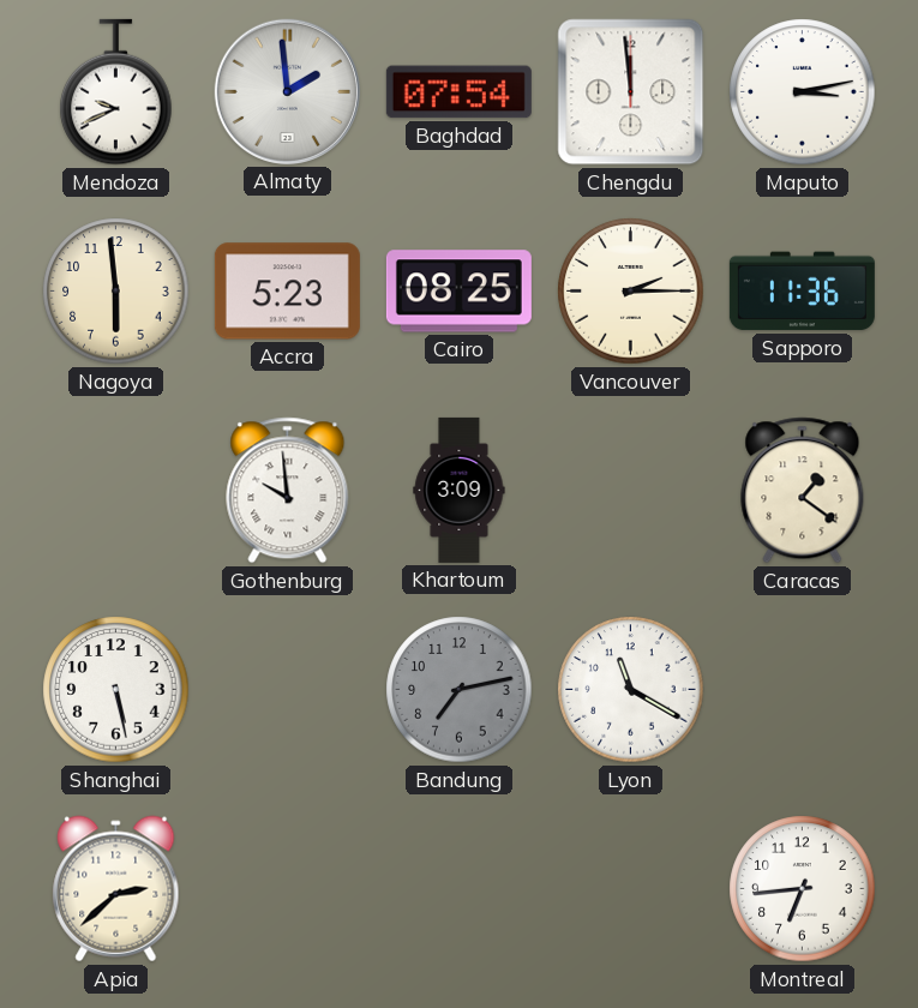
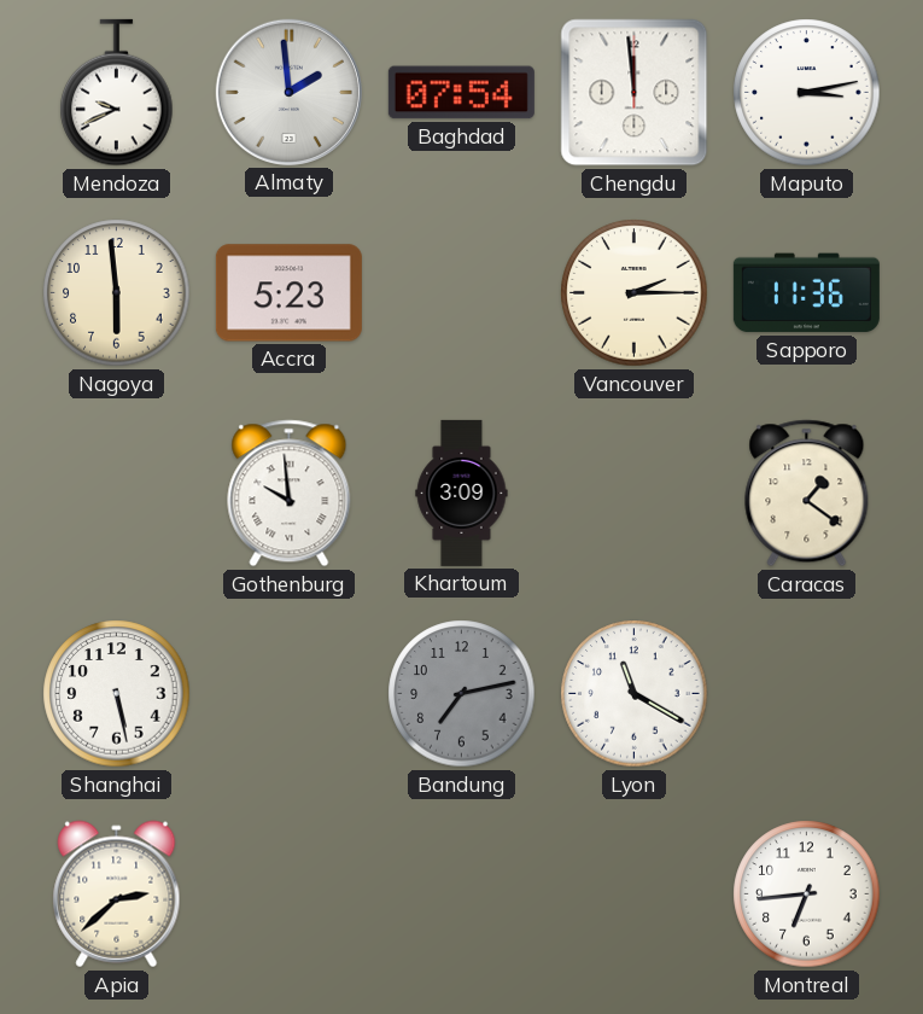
Cairo: 08:25 -> none
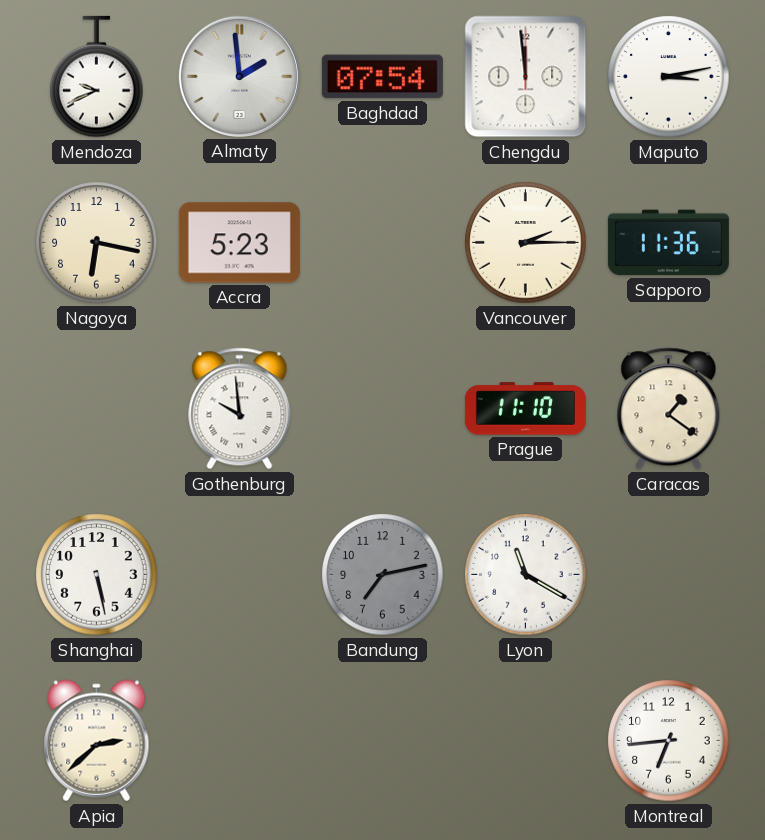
Nagoya: 5:59 -> 6:17
Khartoum: 3:09 -> none
Prague: none -> 11:10
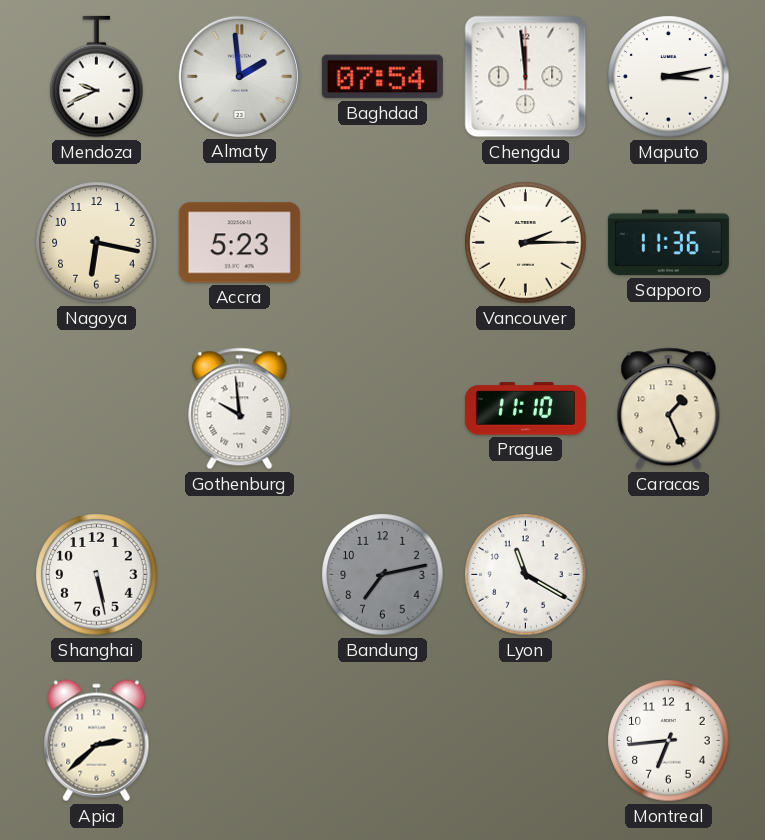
Caracas: 1:21 -> 1:26
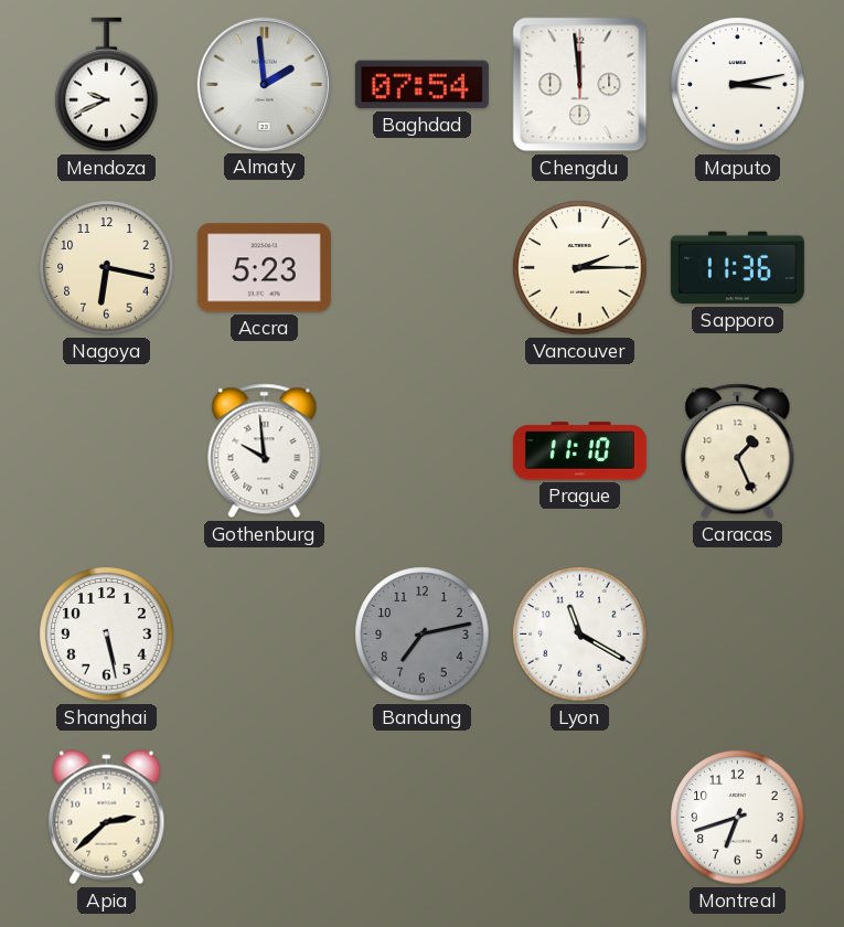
Montreal: 6:44 -> 6:42
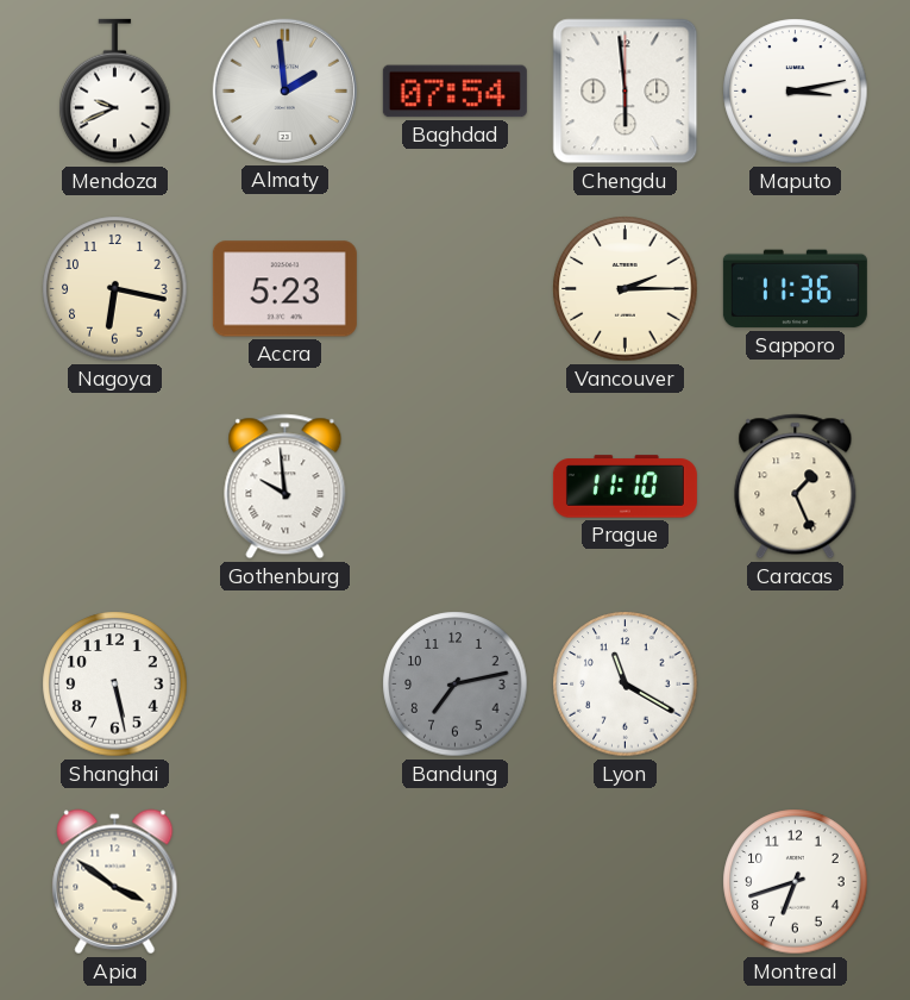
Chengdu: 11:59 -> 5:59
Apia: 2:38 -> 3:51
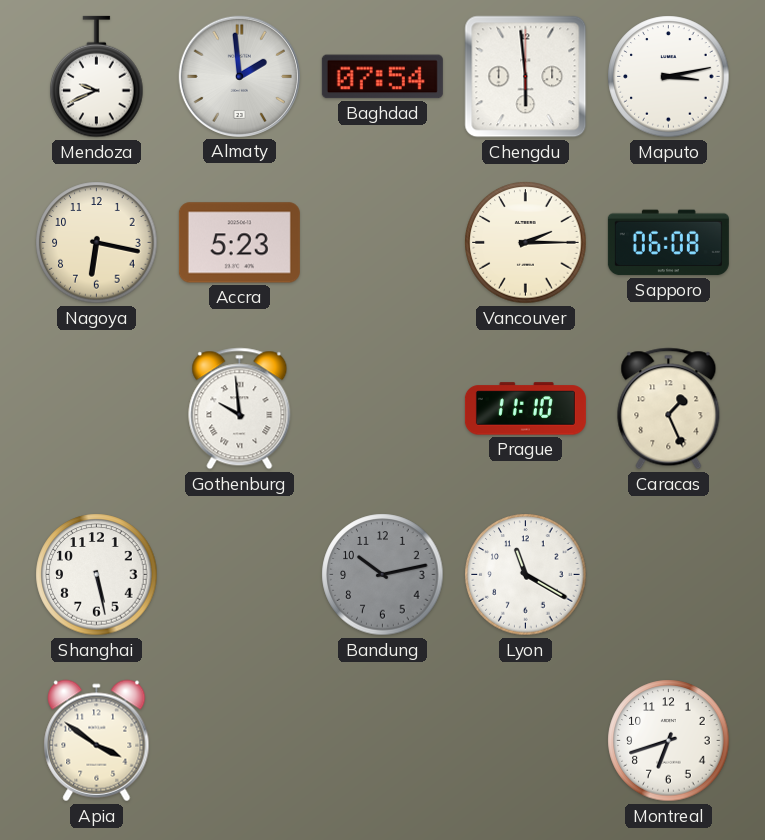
Sapporo: 11:36 -> 06:08
Bandung: 7:13 -> 10:13
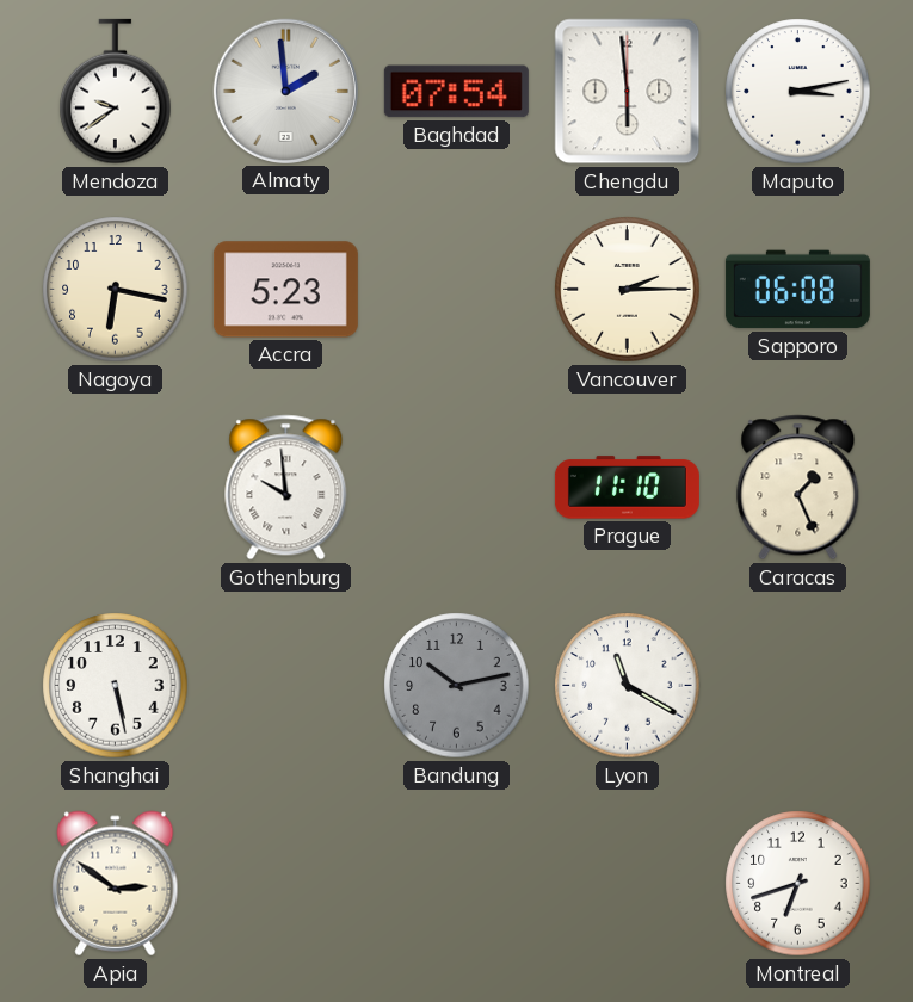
Mendoza: 9:41 -> 9:39
Apia: 3:51 -> 2:51
